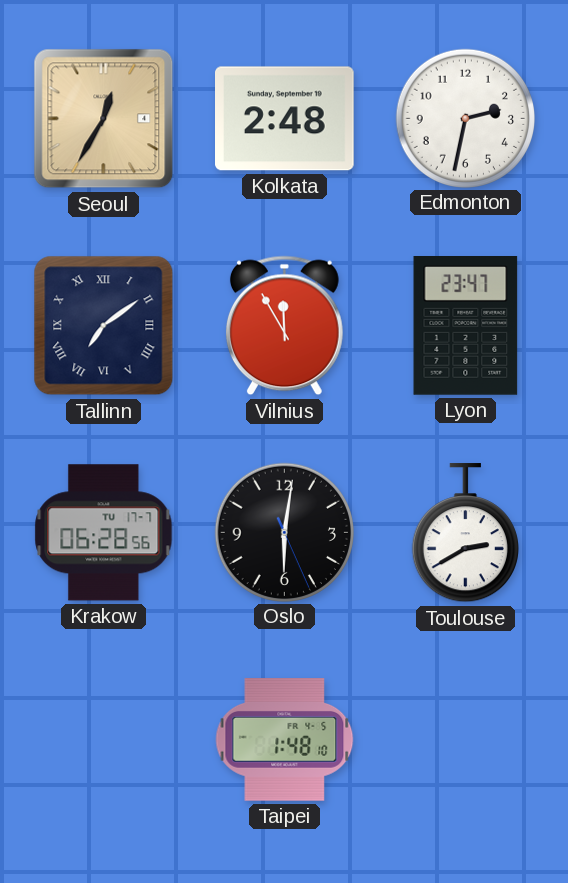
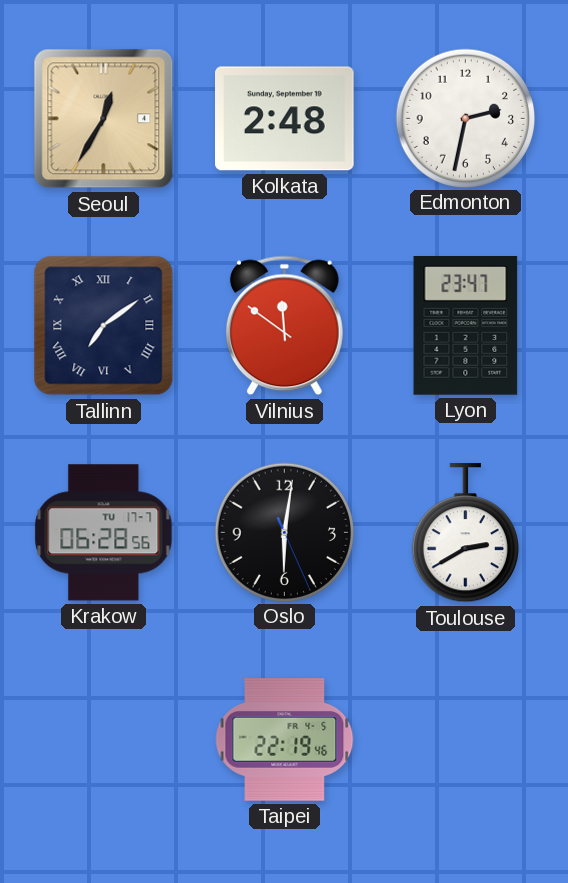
Vilnius: 11:55 -> 11:51
Taipei: 1:48 -> 22:19
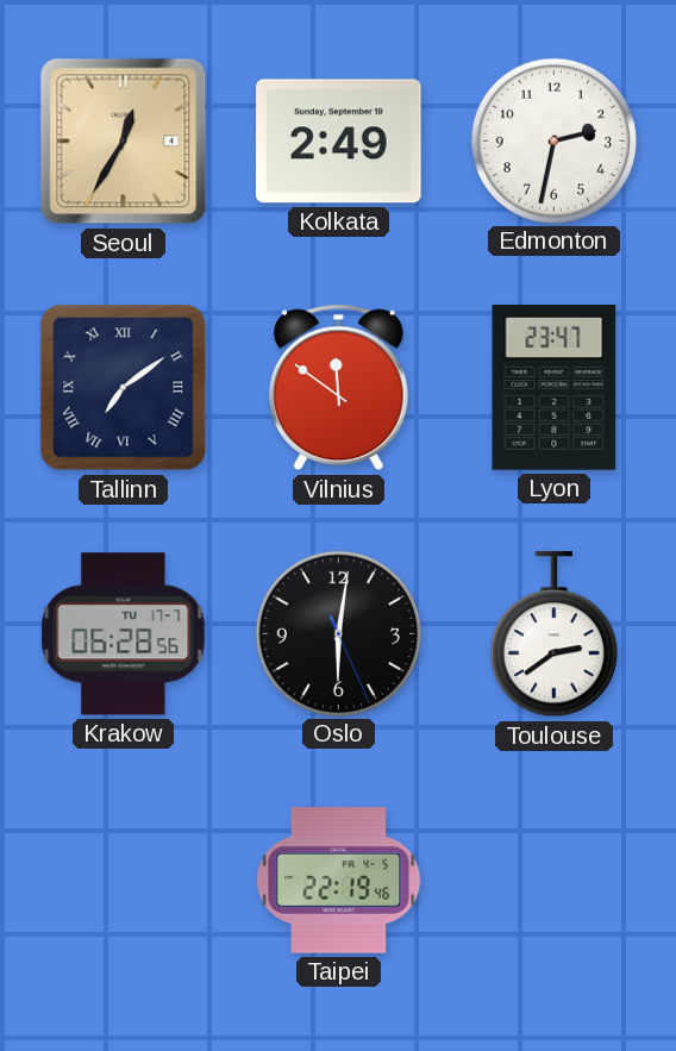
Kolkata: 2:48 -> 2:49
Toulouse: 2:40 -> 2:39
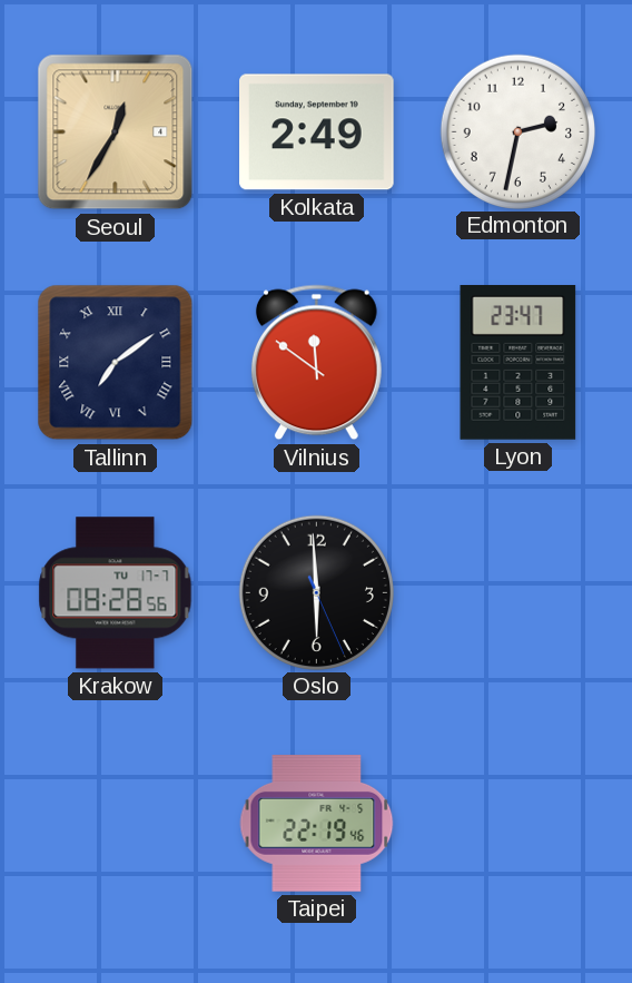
Krakow: 06:28 -> 08:28
Oslo: 6:01 -> 5:59
Toulouse: 2:39 -> none
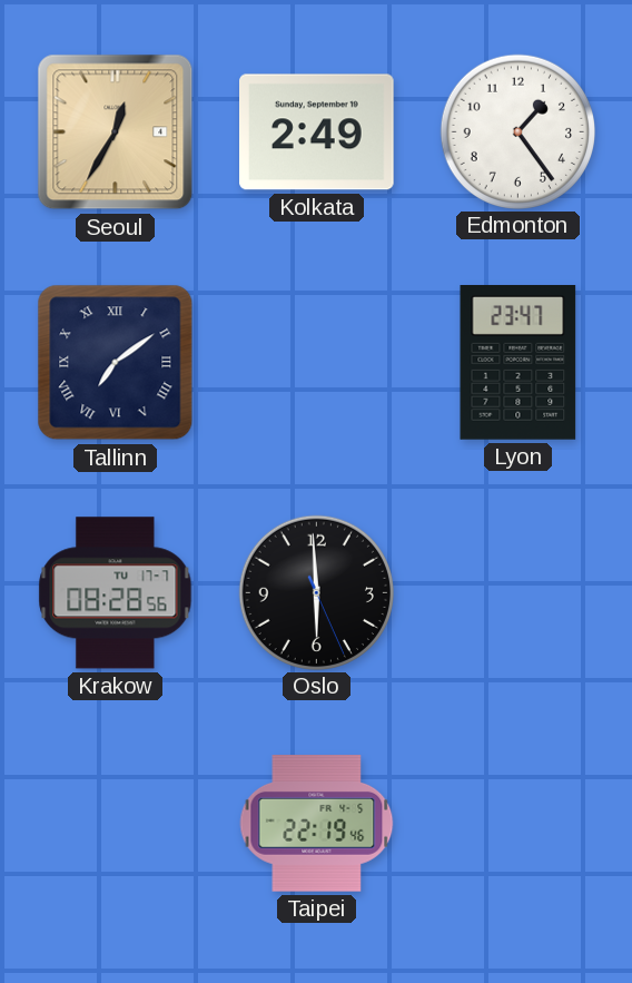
Edmonton: 2:32 -> 1:24
Vilnius: 11:51 -> none
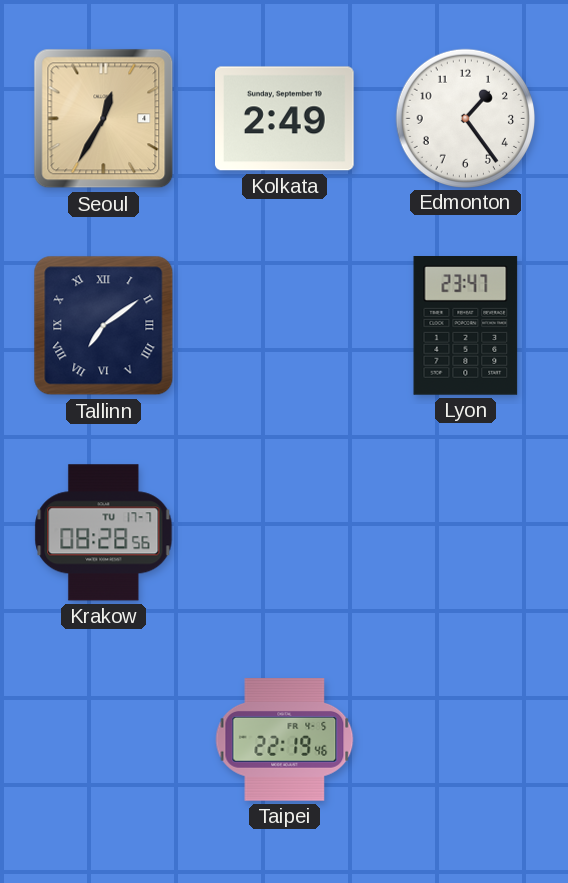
Oslo: 5:59 -> none
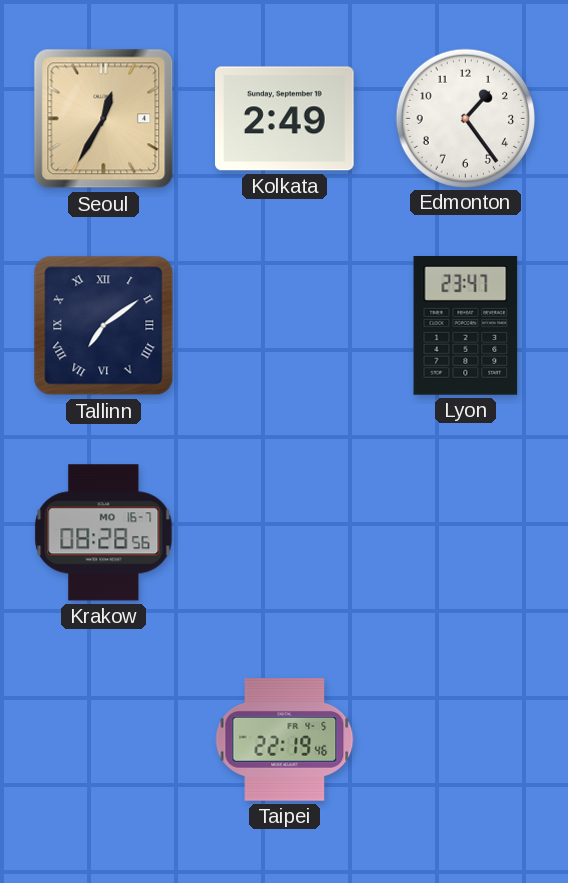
Krakow date: TU 17-7 -> MO 16-7
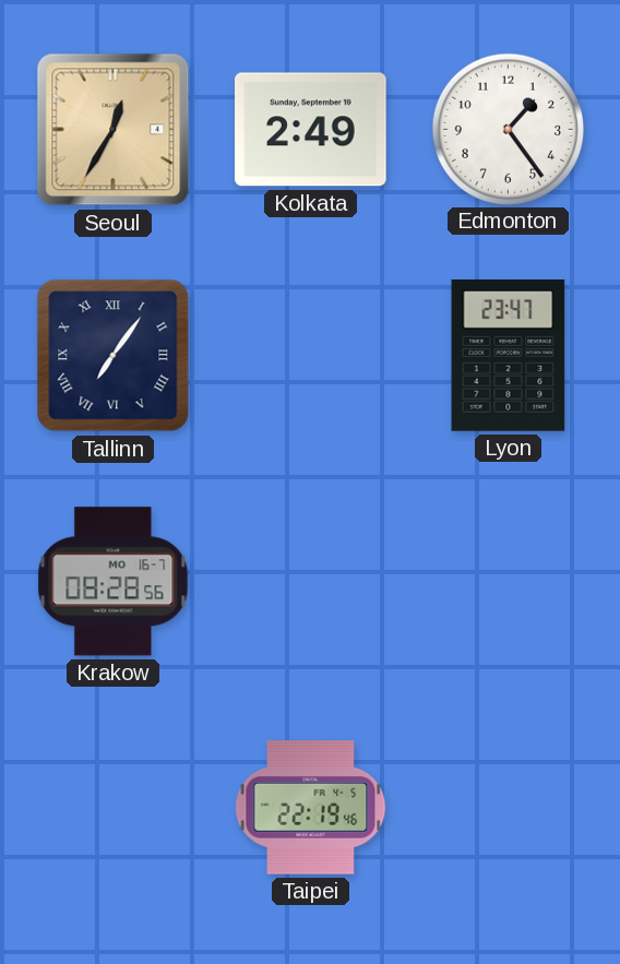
Tallinn: 7:09 -> 7:06
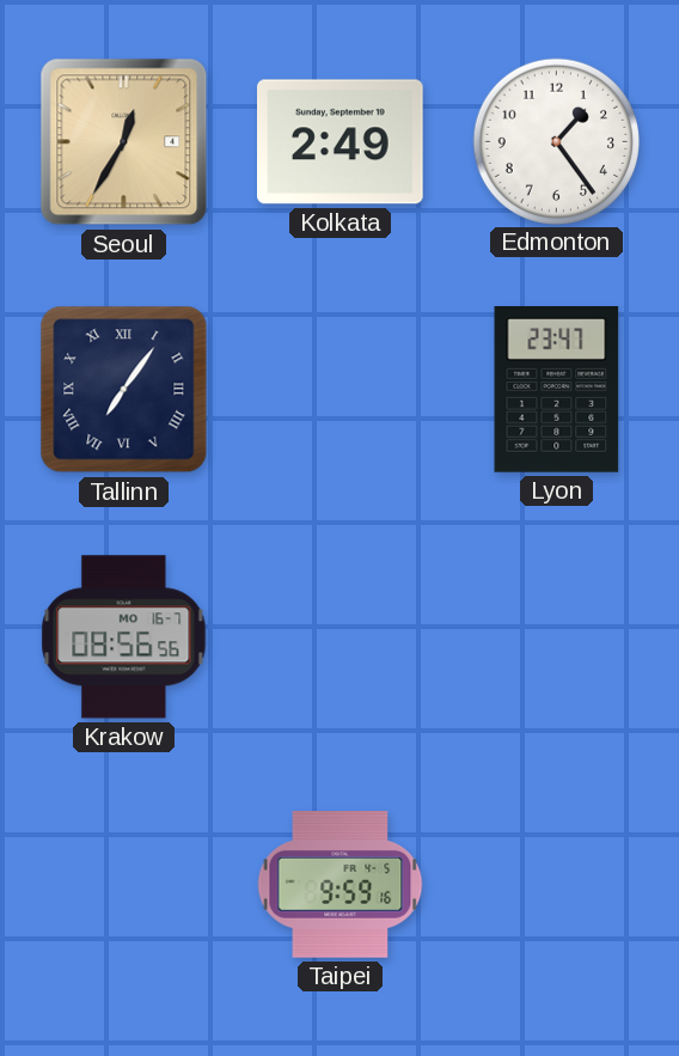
Krakow: 08:28 -> 08:56
Taipei: 22:19 -> 9:59
